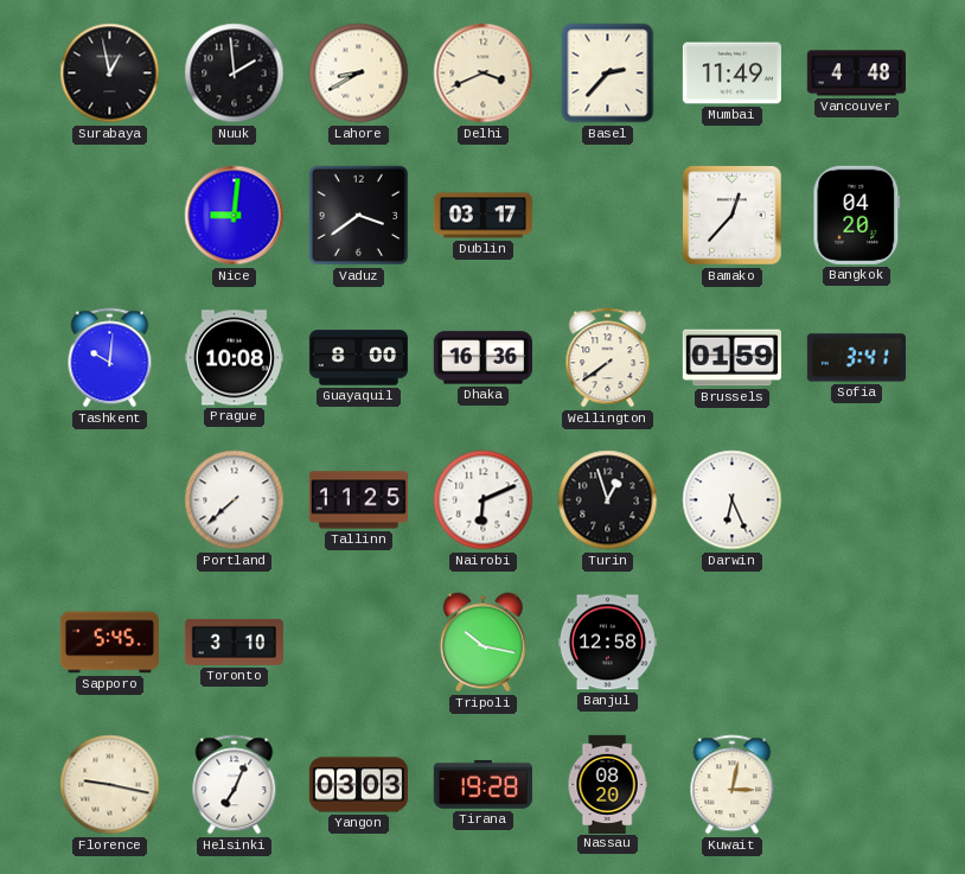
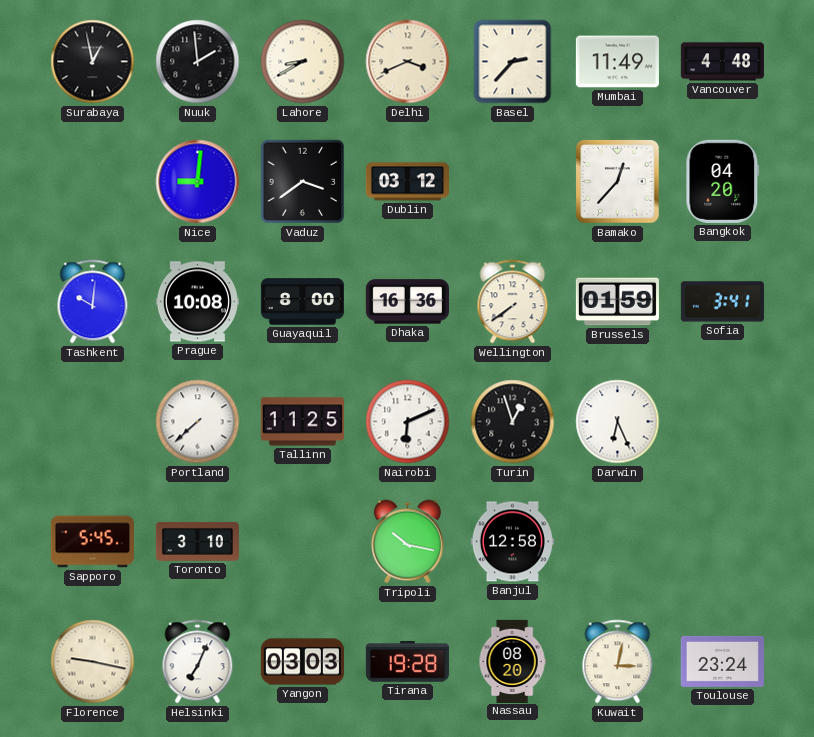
Dublin: 03:17 -> 03:12
Toulouse: none -> 23:24
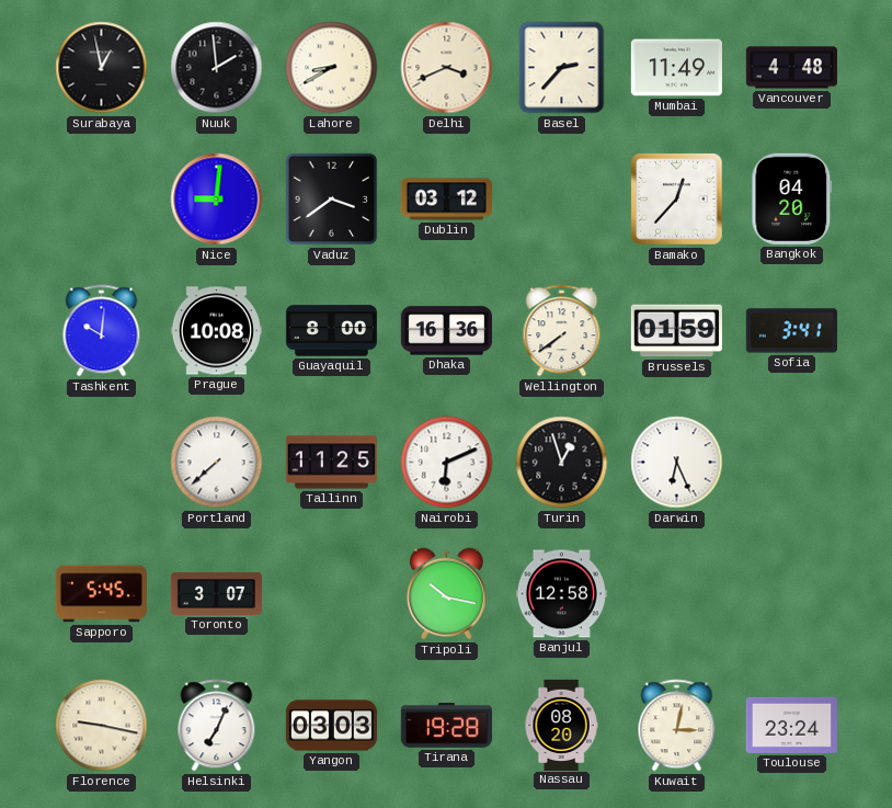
Toronto: 3:10 -> 3:07
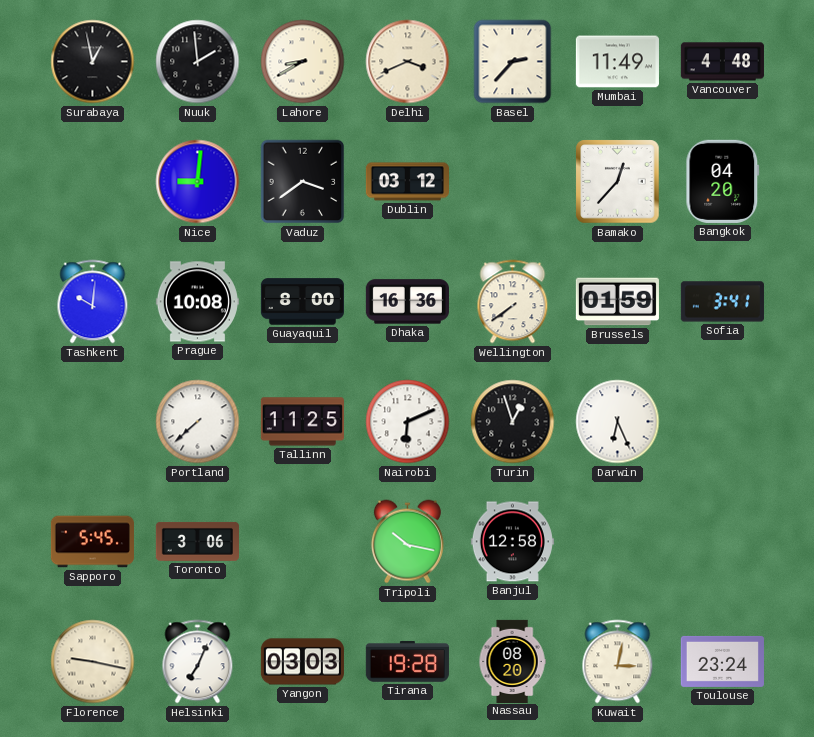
Toronto: 3:07 -> 3:06
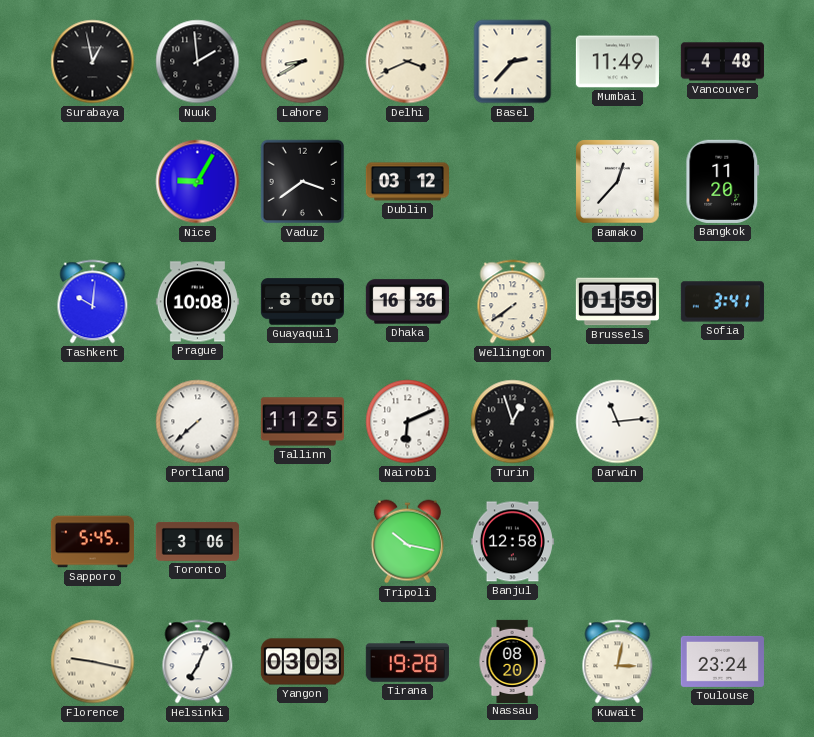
Nice: 9:01 -> 9:05
Bangkok: 04:20 -> 11:20
Darwin: 6:26 -> 11:14
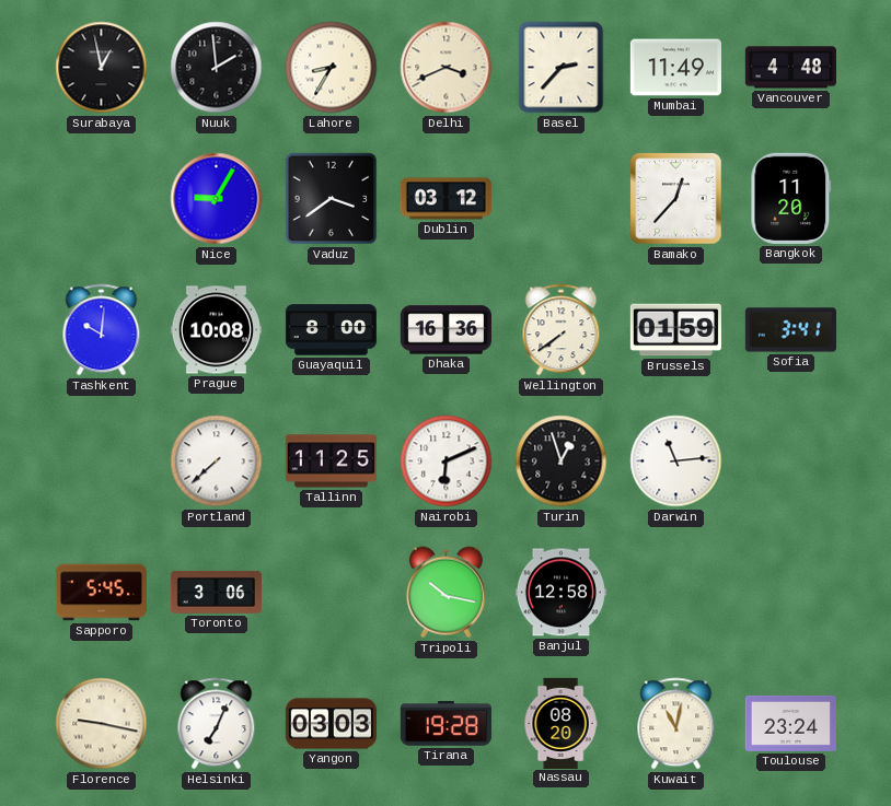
Lahore: 8:40 -> 8:35
Kuwait: 3:02 -> 11:02
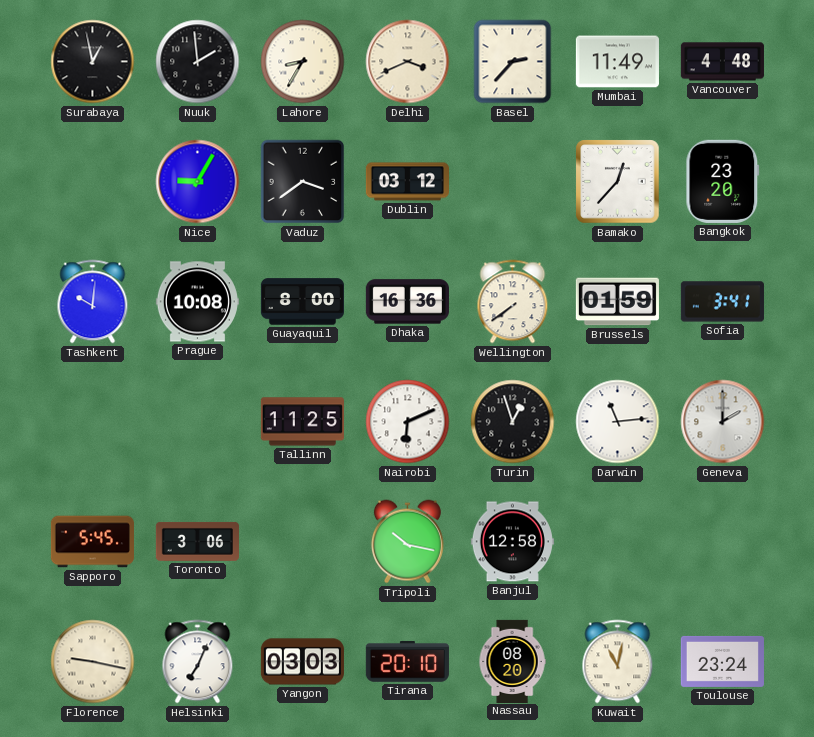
Bangkok: 11:20 -> 23:20
Portland: 7:38 -> none
Geneva: none -> 2:00
Tirana: 19:28 -> 20:10
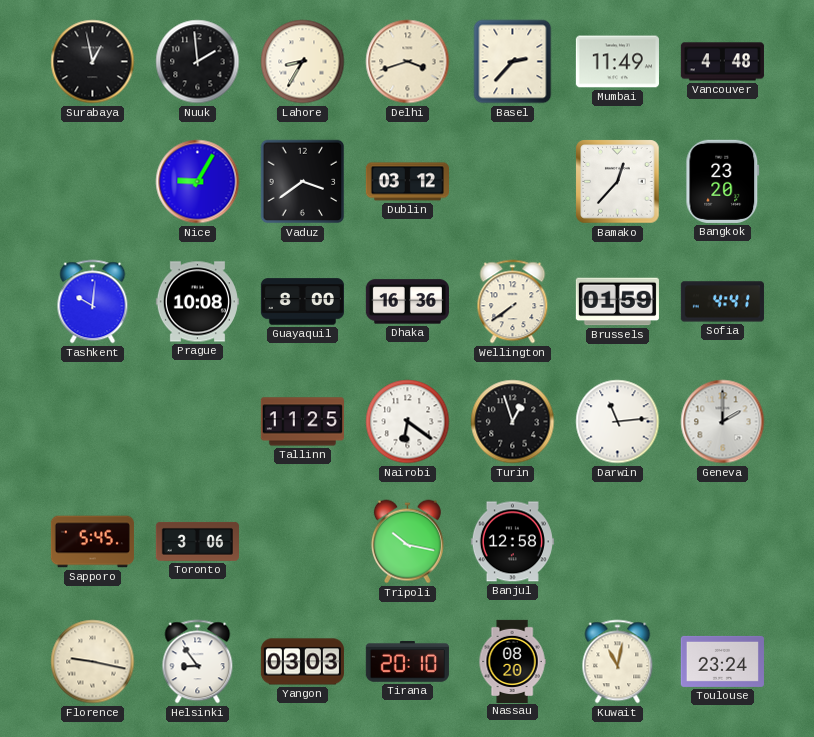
Delhi: 3:41 -> 3:42
Sofia: 3:41 -> 4:41
Nairobi: 6:11 -> 6:21
Helsinki: 7:04 -> 8:54
